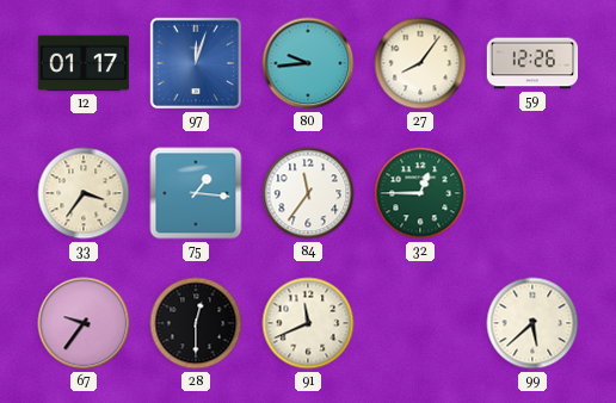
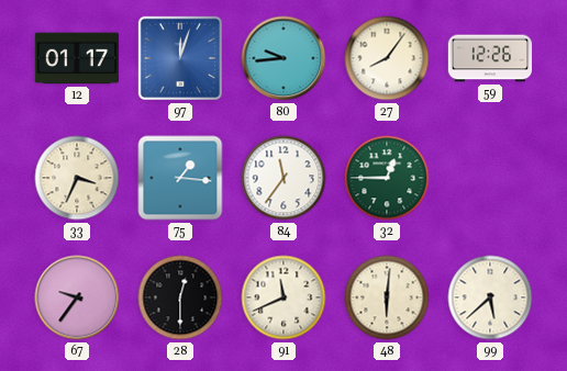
33: 3:36 -> 3:34
48: none -> 6:01
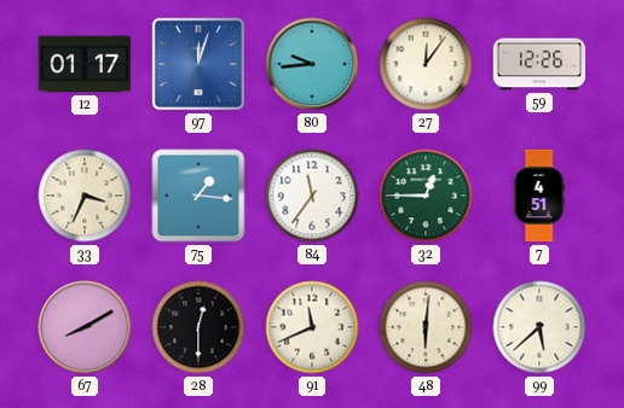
27: 8:06 -> 12:06
7: none -> 4:51
67: 9:36 -> 8:10
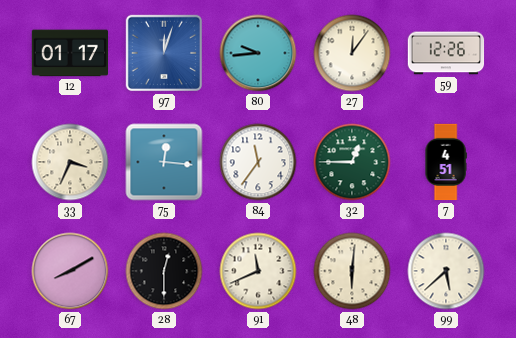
75: 1:16 -> 12:16
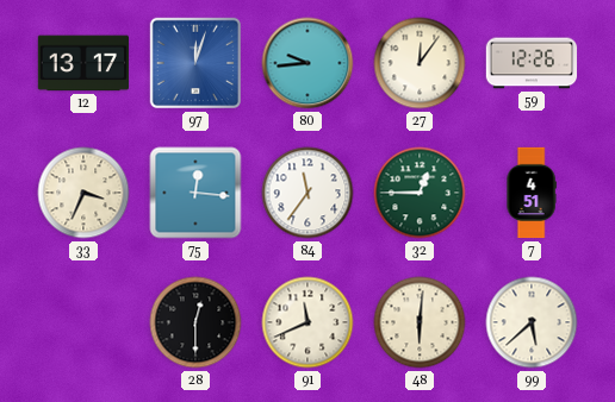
12: 01:17 -> 13:17
67: 8:10 -> none
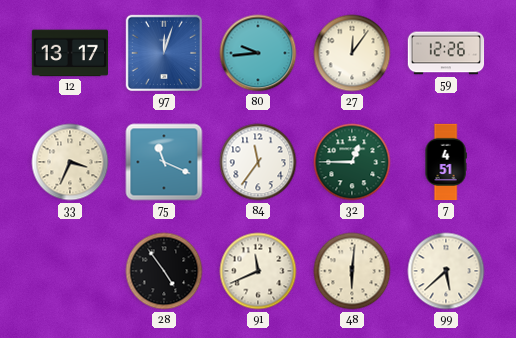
75: 12:16 -> 11:19
28: 12:30 -> 4:54
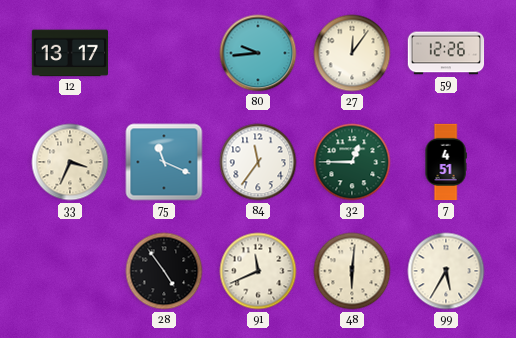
97: 12:03 -> none
99: 5:38 -> 5:35
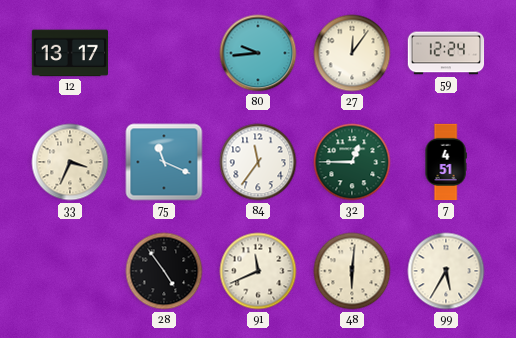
59: 12:26 -> 12:24
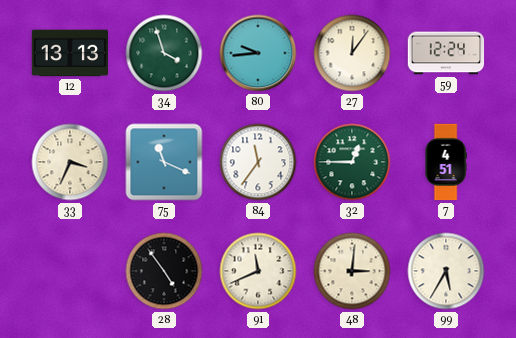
12: 13:17 -> 13:13
34: none -> 3:57
48: 6:01 -> 3:01
